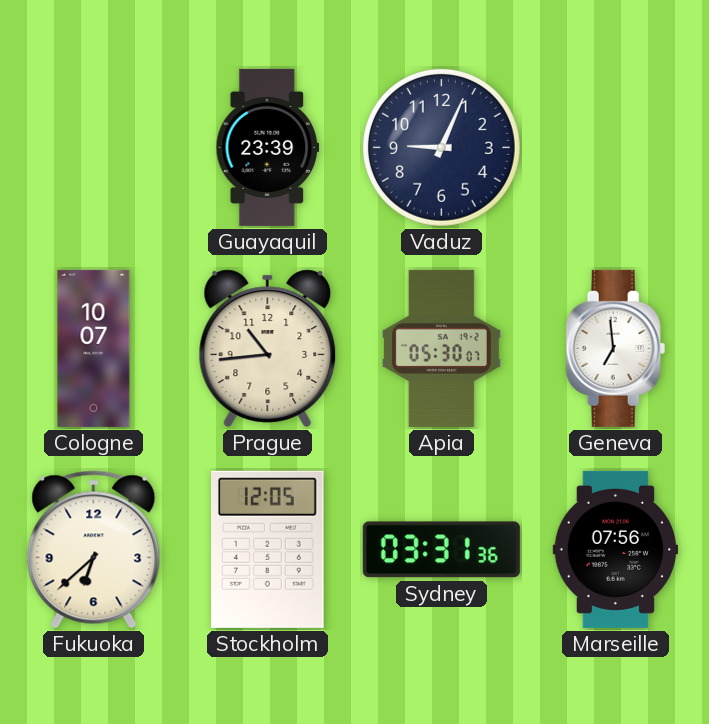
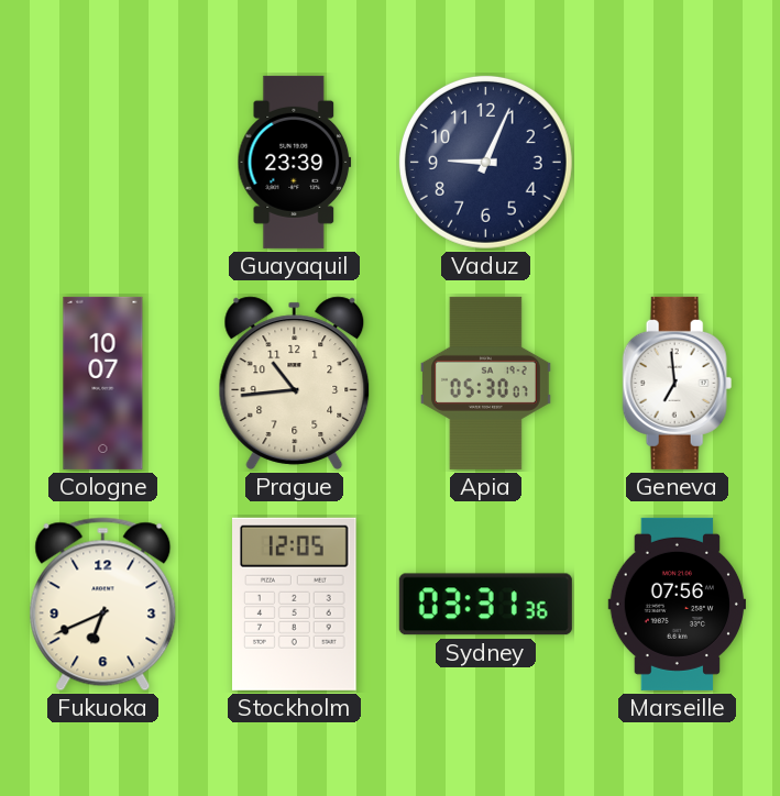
Fukuoka: 6:38 -> 6:41
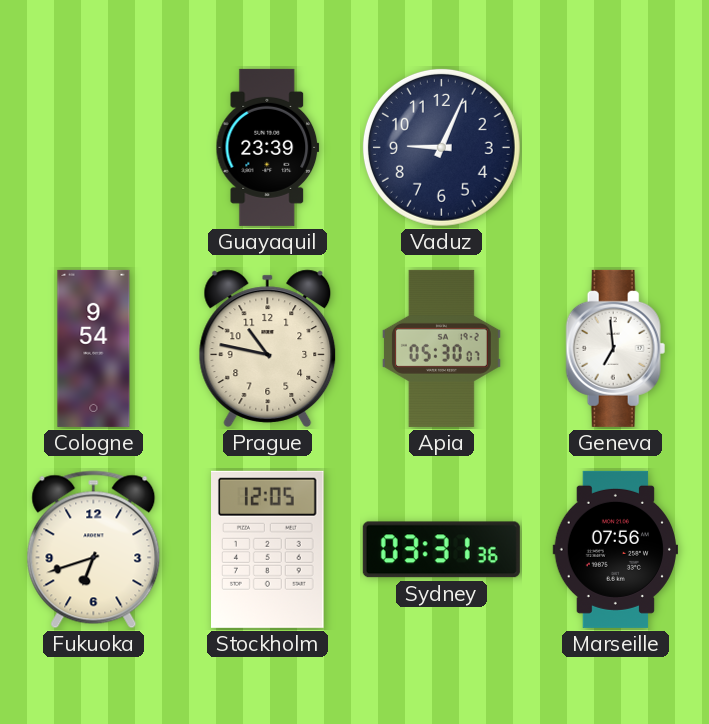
Cologne: 10:07 -> 9:54
Prague: 10:44 -> 10:47
Fukuoka: 6:41 -> 6:42
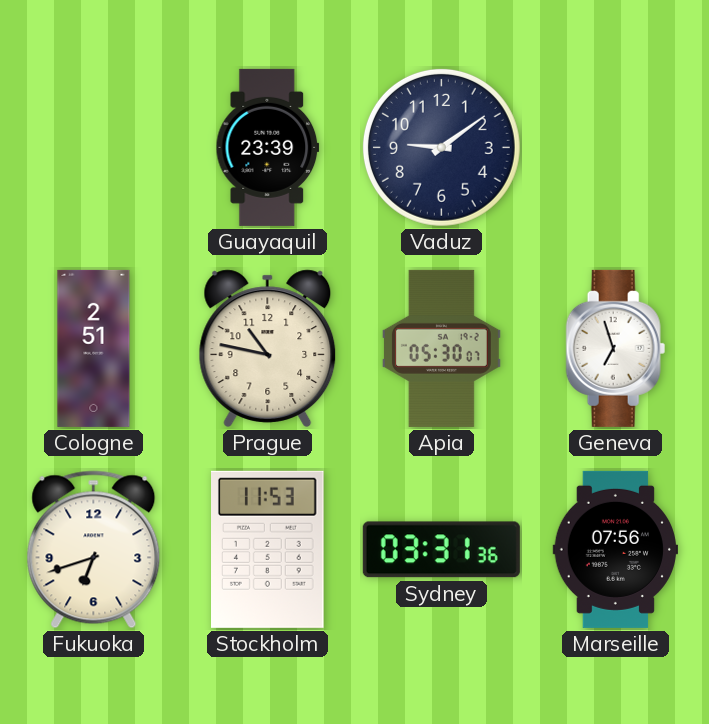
Vaduz: 9:04 -> 9:09
Cologne: 9:54 -> 2:51
Geneva: 6:59 -> 6:57
Stockholm: 12:05 -> 11:53
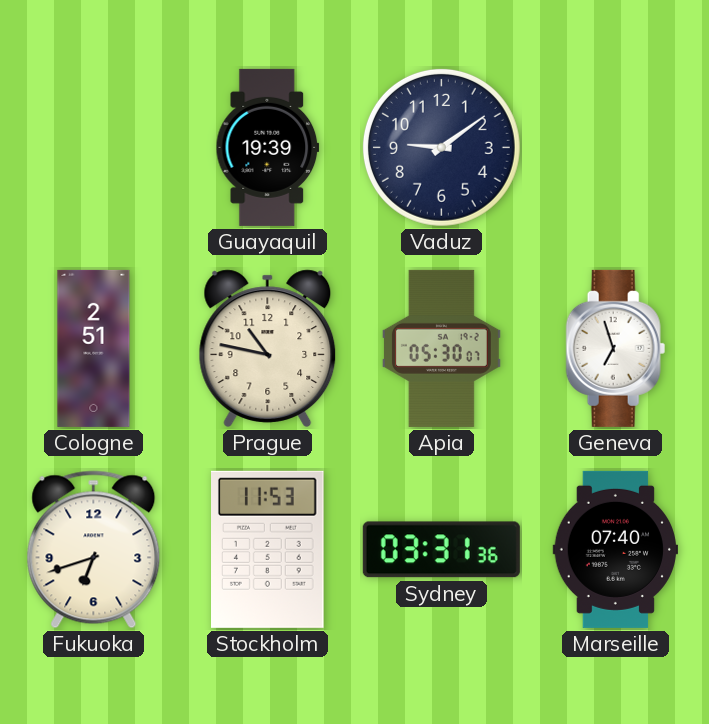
Guayaquil: 23:39 -> 19:39
Marseille: 07:56 -> 07:40
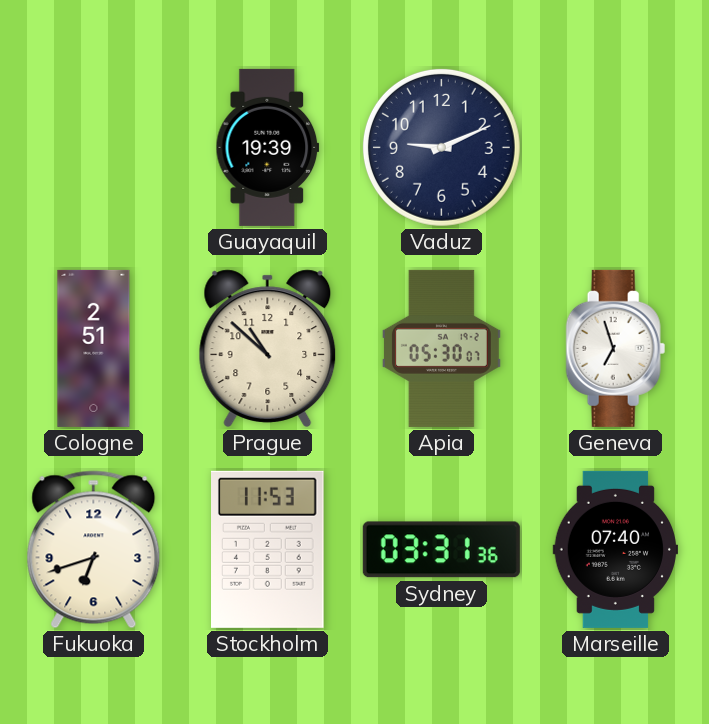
Vaduz: 9:09 -> 9:11
Prague: 10:47 -> 10:52
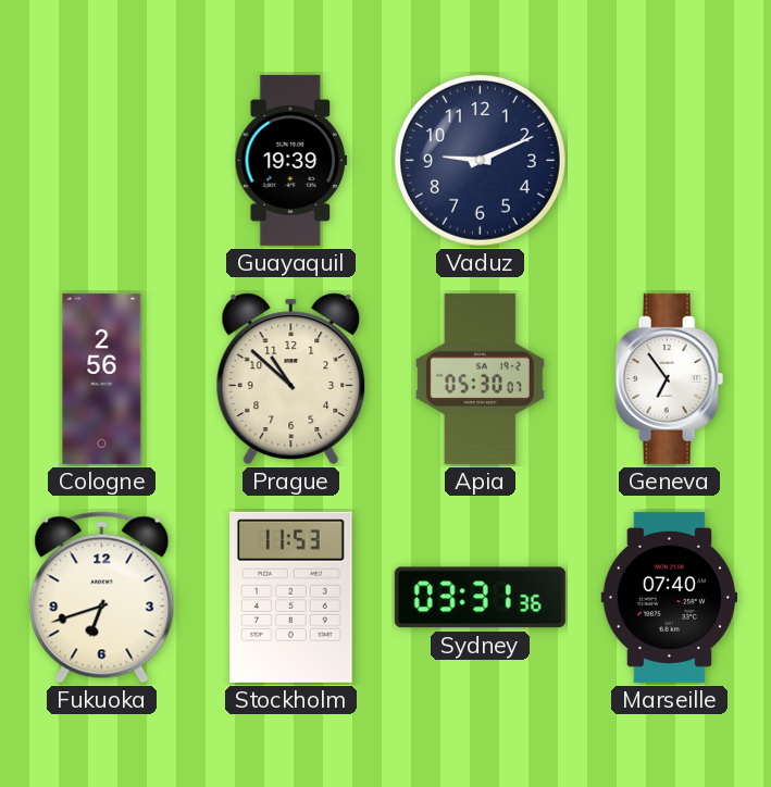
Cologne: 2:51 -> 2:56
Geneva: 6:57 -> 6:54
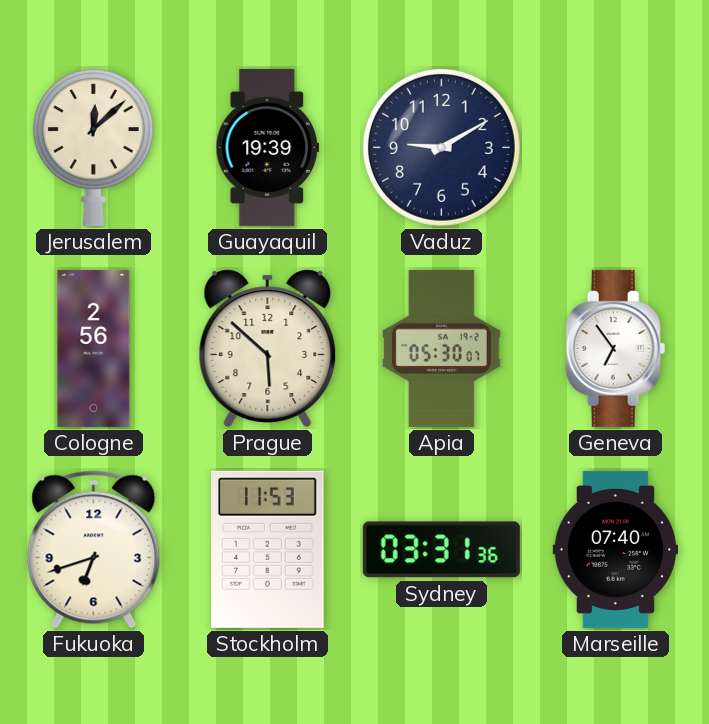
Jerusalem: none -> 12:08
Vaduz: 9:11 -> 9:10
Prague: 10:52 -> 5:52
